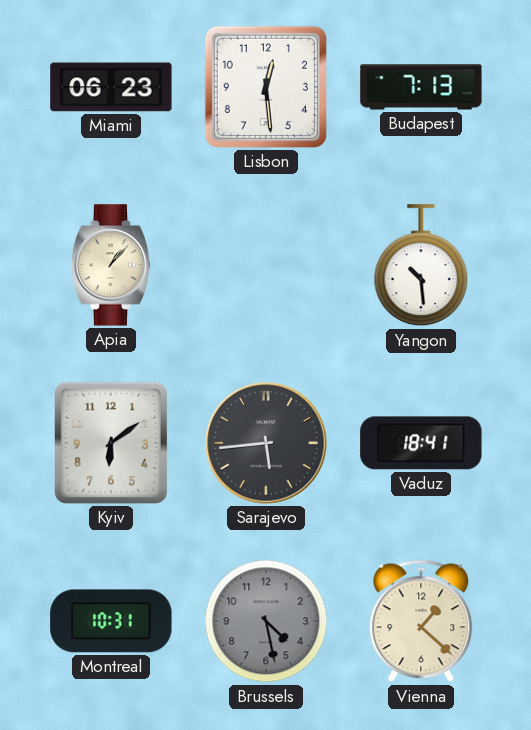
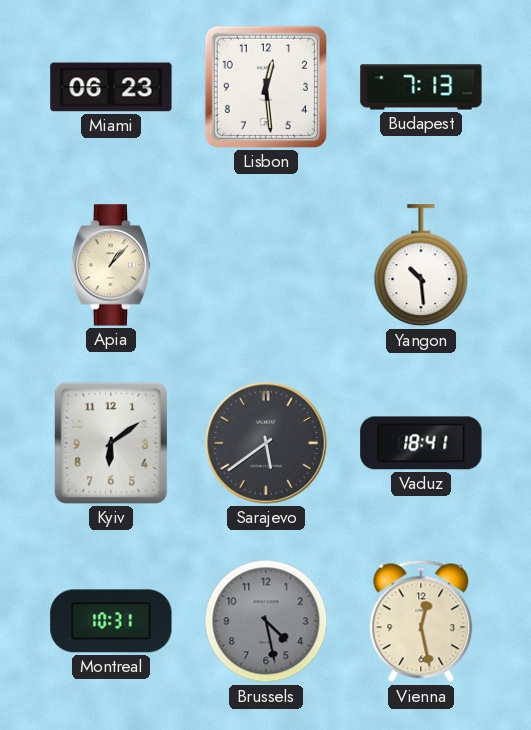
Sarajevo: 5:44 -> 5:39
Vienna: 1:22 -> 12:28
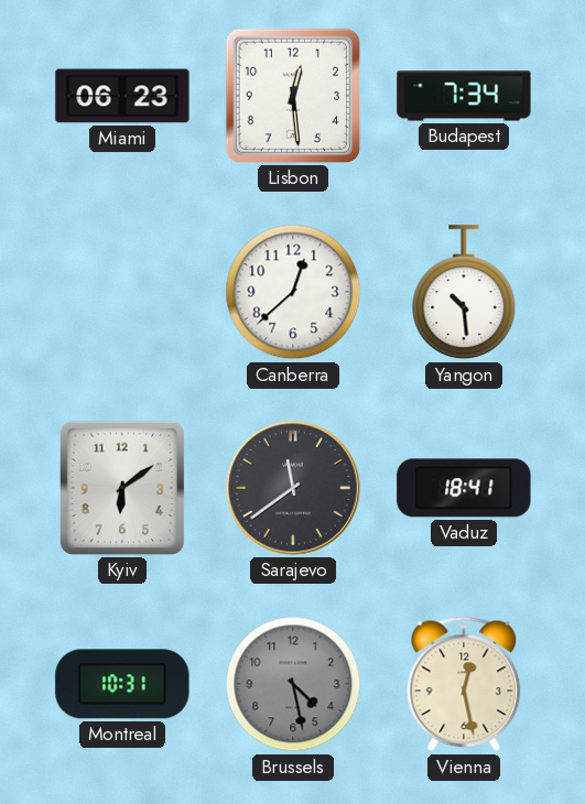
Budapest: 7:13 -> 7:34
Apia: 1:07 -> none
Canberra: none -> 12:38
Sarajevo: 5:39 -> 11:39
